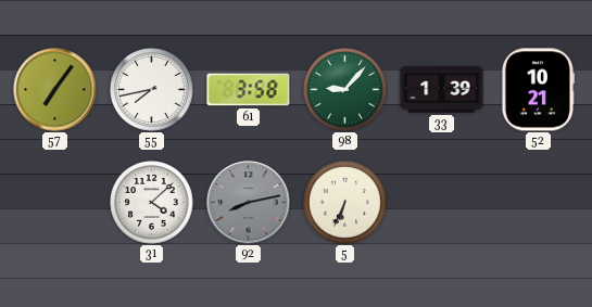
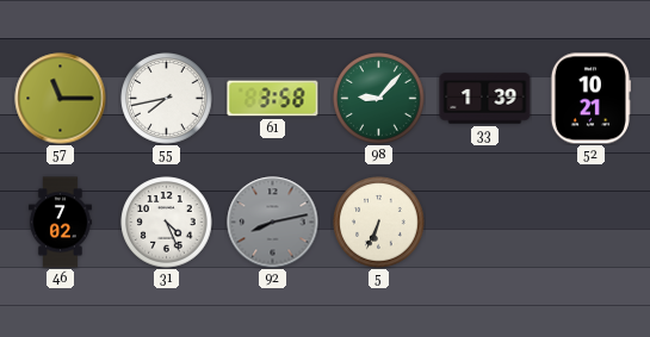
57: 7:06 -> 11:15
46: none -> 7:02
31: 4:08 -> 4:26
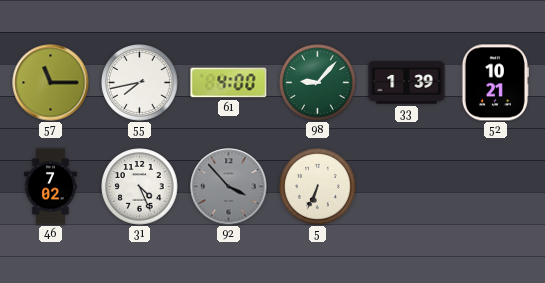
61: 3:58 -> 4:00
92: 8:13 -> 3:53
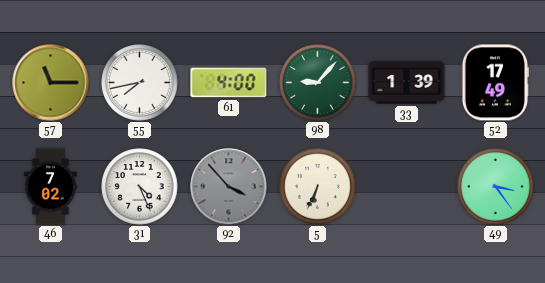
52: 10:21 -> 17:49
49: none -> 3:24
